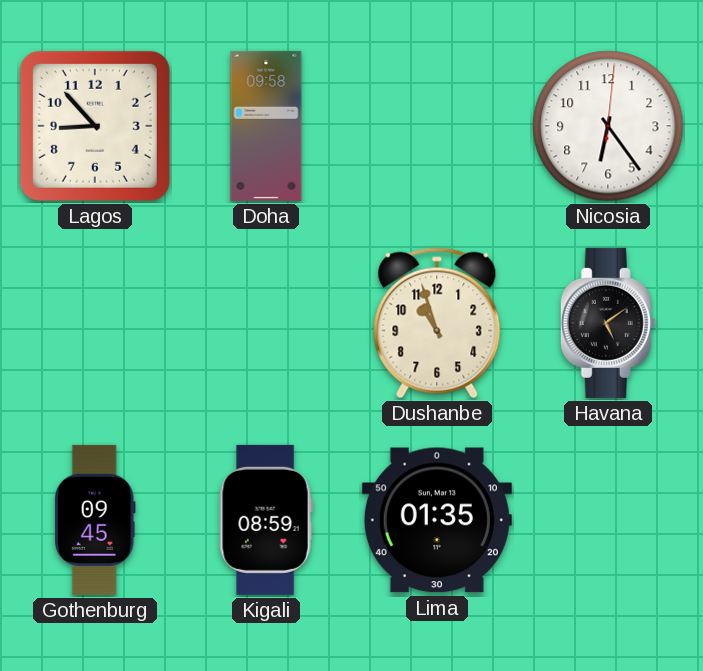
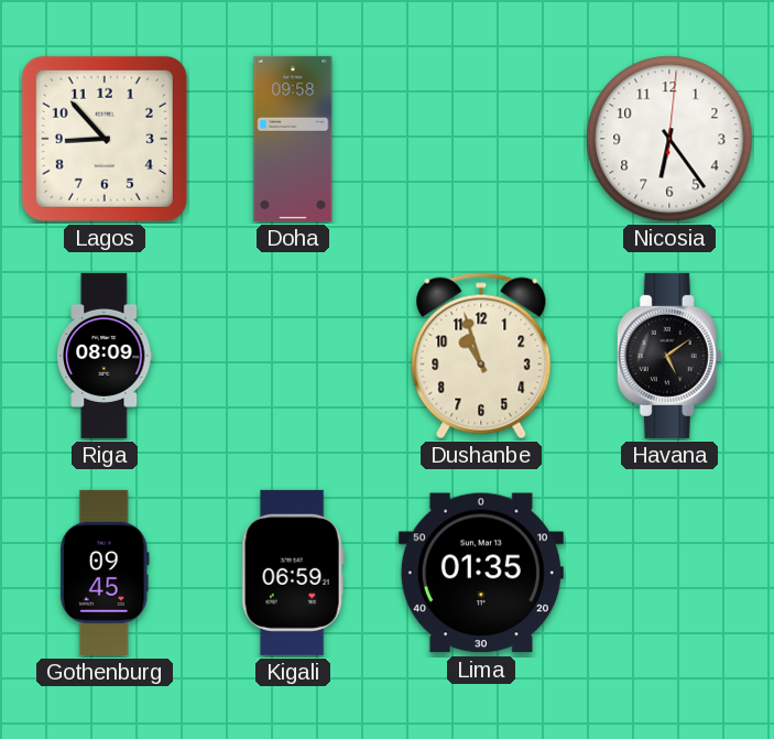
Riga: none -> 08:09
Kigali: 08:59 -> 06:59
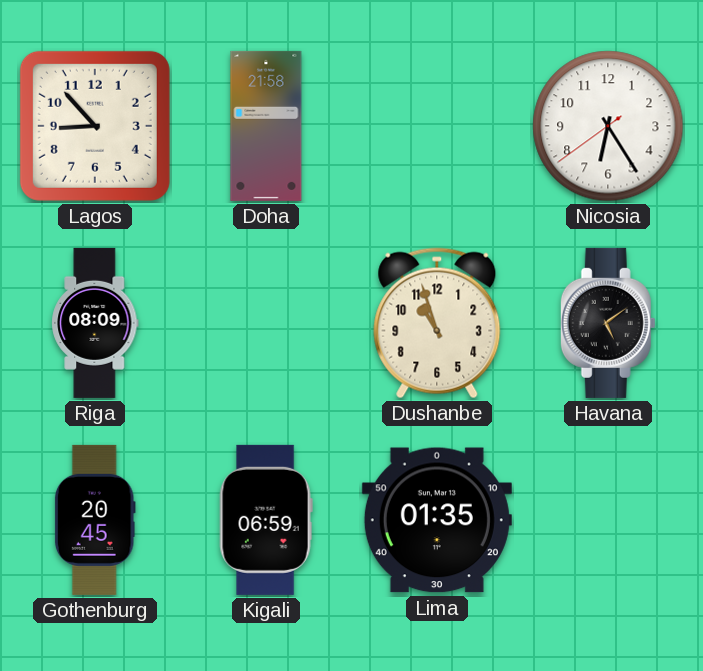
Doha: 09:58 -> 21:58
Nicosia: 6:24:01 -> 6:24:39
Gothenburg: 09:45 -> 20:45
